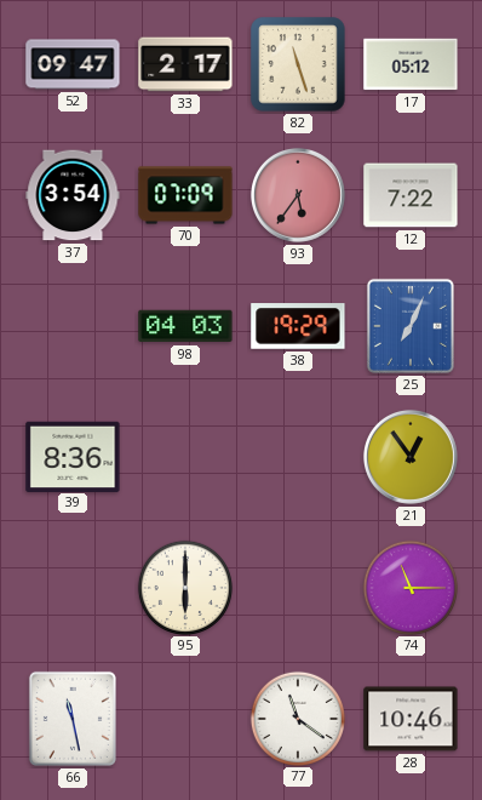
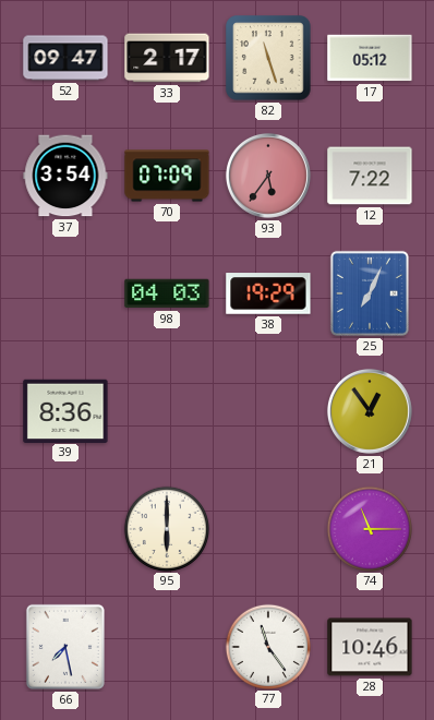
66: 11:28 -> 7:28
77: 11:21 -> 11:24
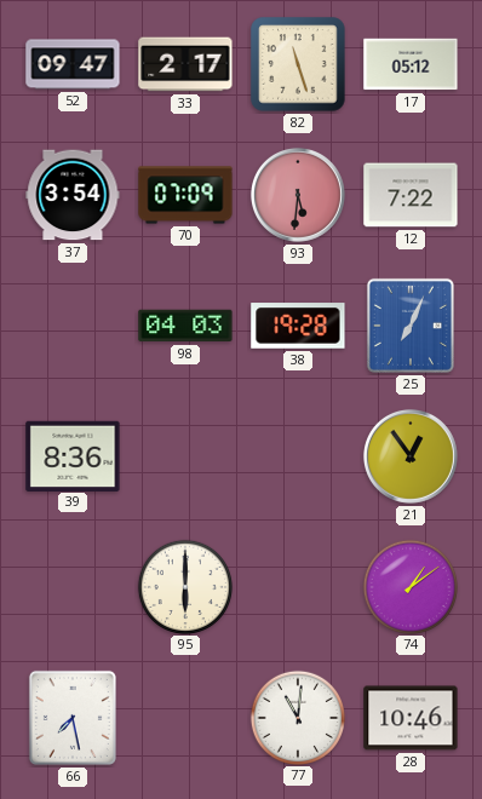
93: 5:36 -> 5:31
38: 19:29 -> 19:28
74: 11:15 -> 1:09
77: 11:24 -> 11:01
